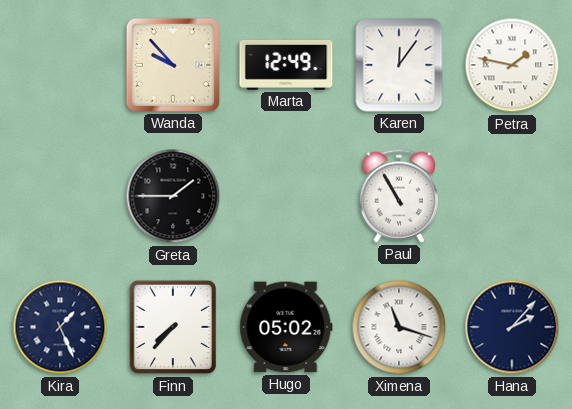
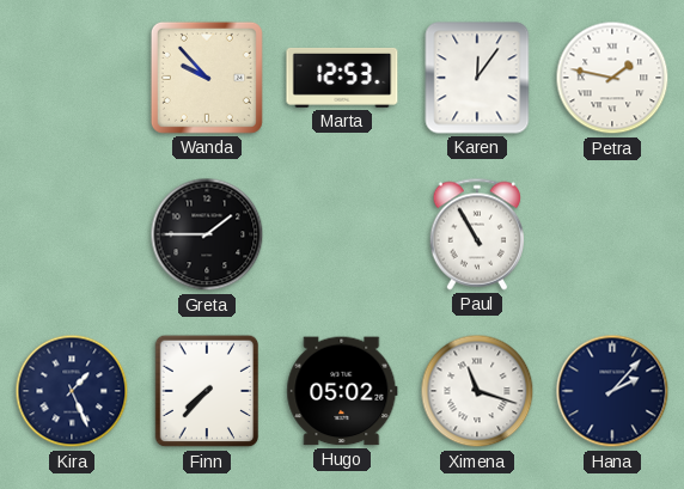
Marta: 12:49 -> 12:53
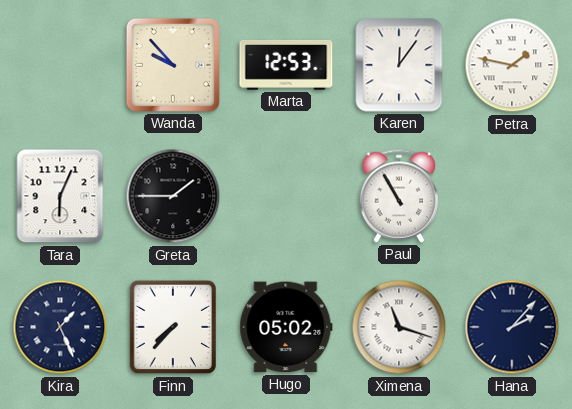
Tara: none -> 6:04
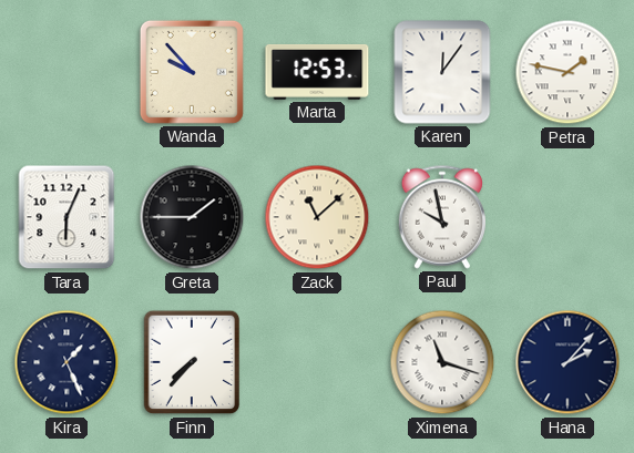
Zack: none -> 11:08
Paul: 10:55 -> 9:58
Hugo: 05:02 -> none
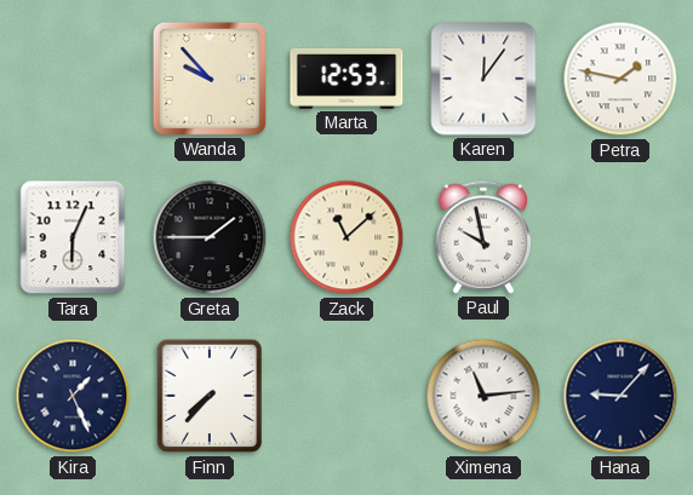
Ximena: 11:18 -> 11:14
Hana: 2:07 -> 9:07
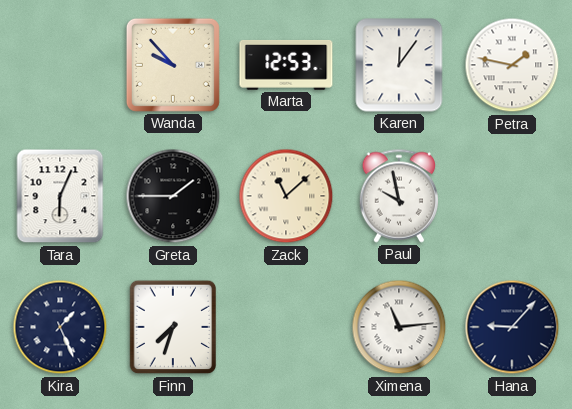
Finn: 7:37 -> 7:33
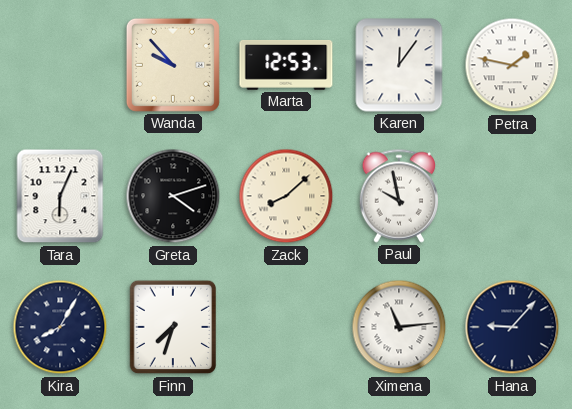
Greta: 1:45 -> 4:12
Zack: 11:08 -> 8:08
Kira: 1:26 -> 8:05
